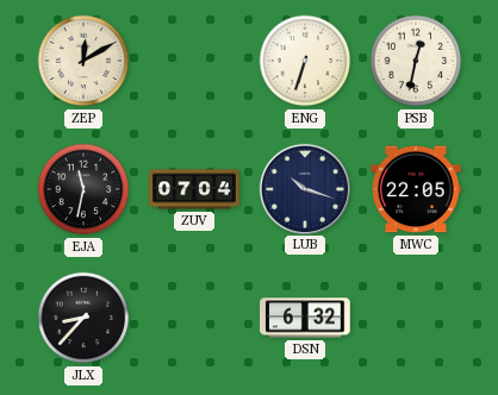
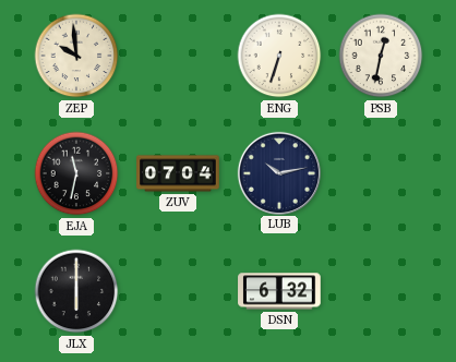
ZEP: 12:10 -> 9:59
LUB: 10:18 -> 10:13
MWC: 22:05 -> none
JLX: 8:37 -> 6:00
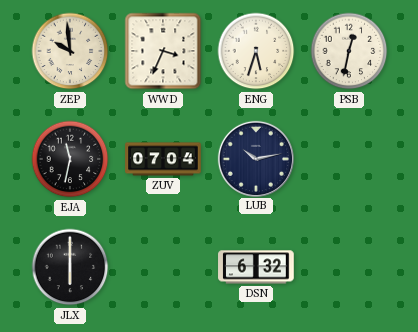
WWD: none -> 3:34
ENG: 6:33 -> 5:33
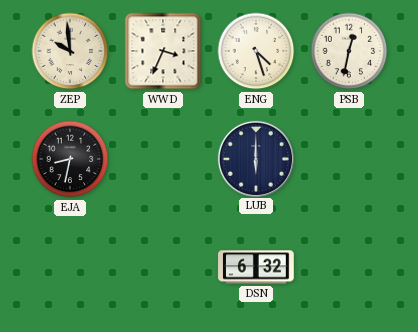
ENG: 5:33 -> 4:27
EJA: 11:32 -> 8:32
ZUV: 07:04 -> none
LUB: 10:13 -> 6:00
JLX: 6:00 -> none
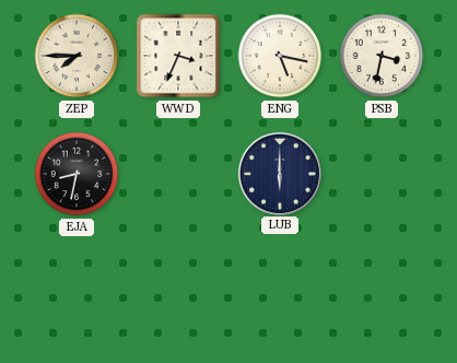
ZEP: 9:59 -> 7:45
ENG: 4:27 -> 5:17
PSB: 12:32 -> 3:32
DSN: 6:32 -> none
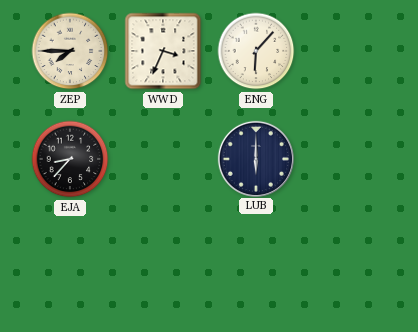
ENG: 5:17 -> 6:07
PSB: 3:32 -> none
EJA: 8:32 -> 8:37
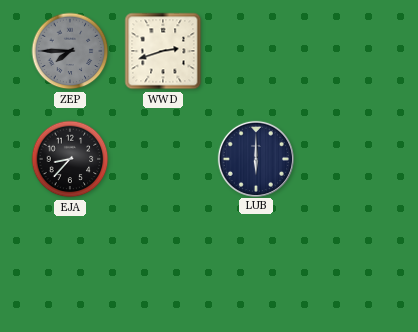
ZEP dial: cream -> grey
WWD: 3:34 -> 2:42
ENG: 6:07 -> none
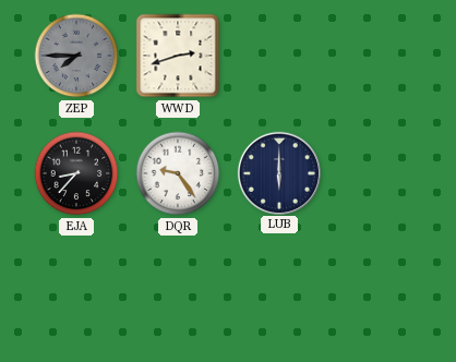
DQR: none -> 9:24
